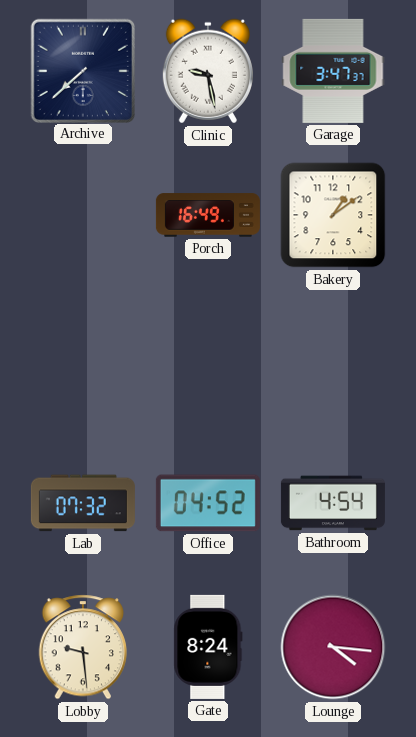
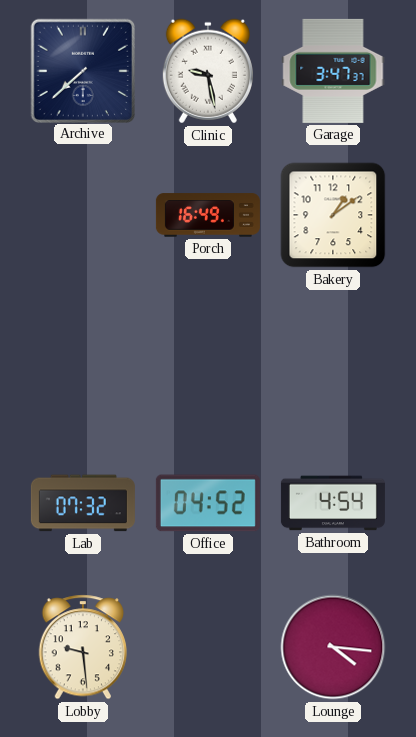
Gate: 8:24 -> none
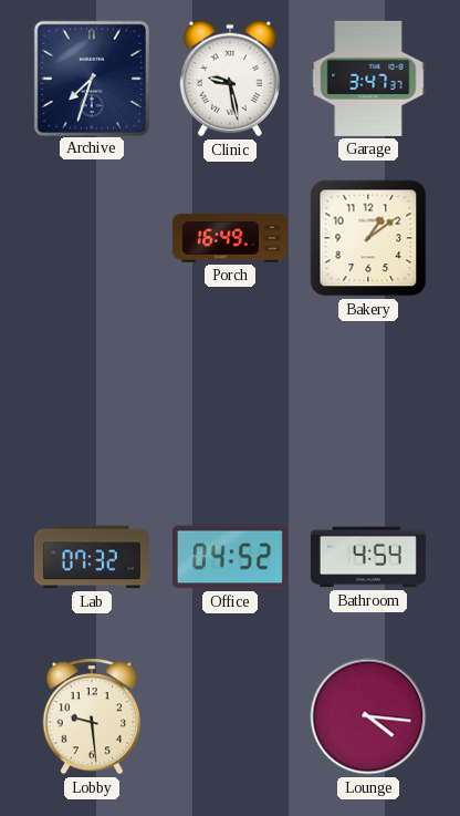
Archive: 7:38 -> 7:33
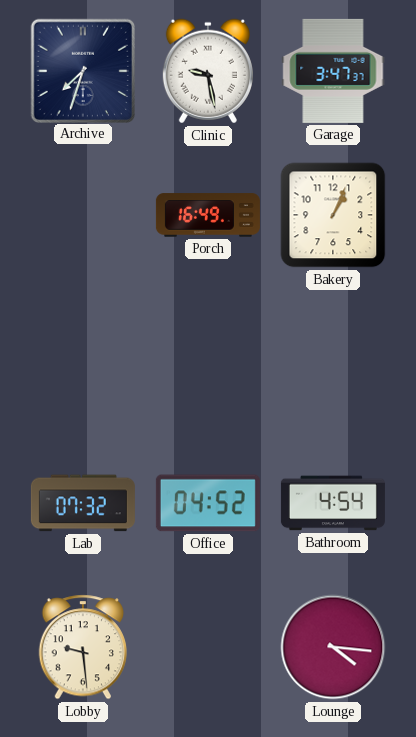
Bakery: 1:09 -> 1:04
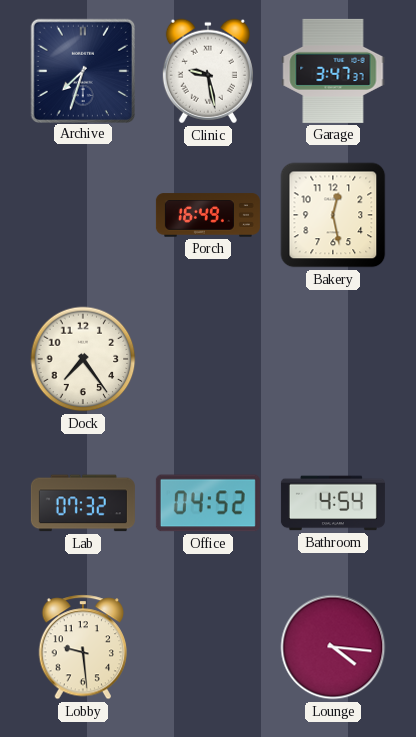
Bakery: 1:04 -> 12:28
Dock: none -> 7:24
